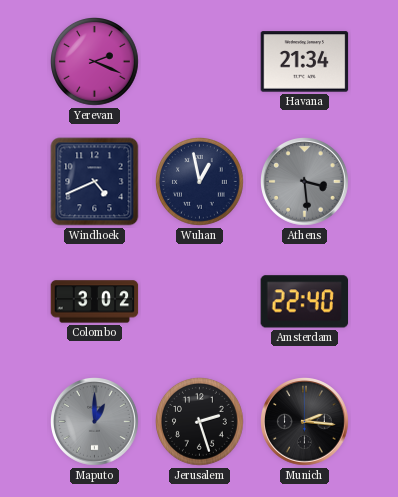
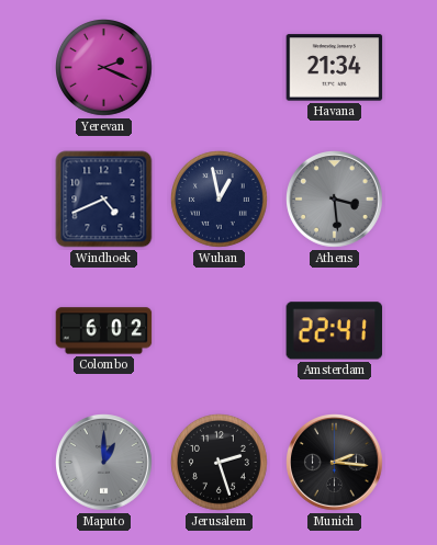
Colombo: 3:02 -> 6:02
Amsterdam: 22:40 -> 22:41
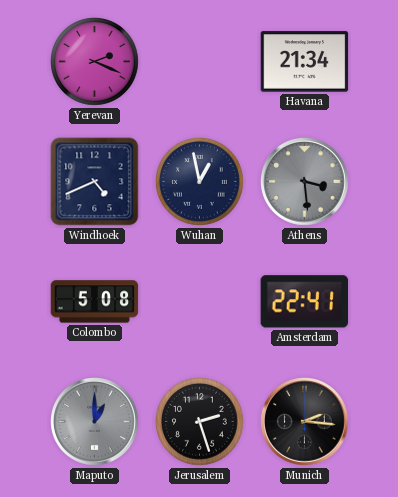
Colombo: 6:02 -> 5:08
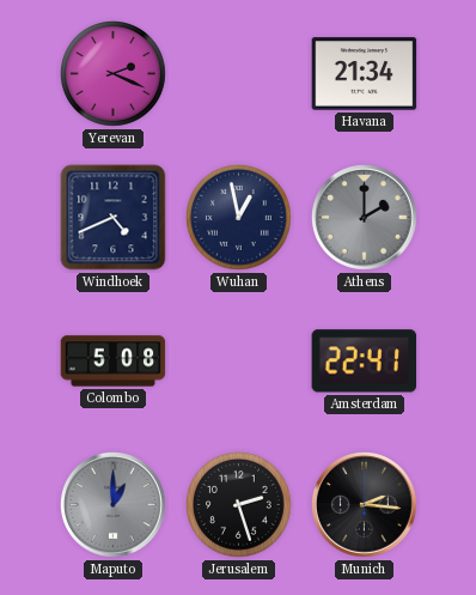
Athens: 3:29 -> 2:00
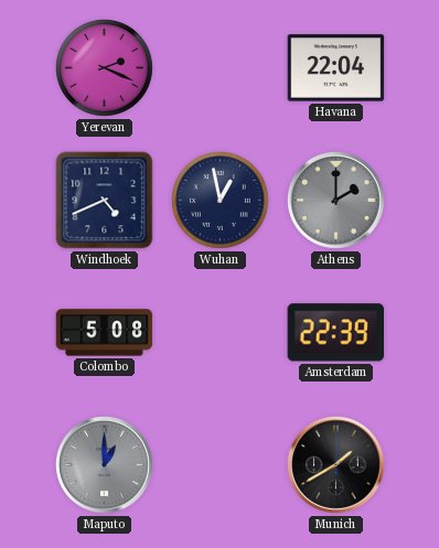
Havana: 21:34 -> 22:04
Amsterdam: 22:41 -> 22:39
Jerusalem: 2:27 -> none
Munich: 2:16 -> 1:40
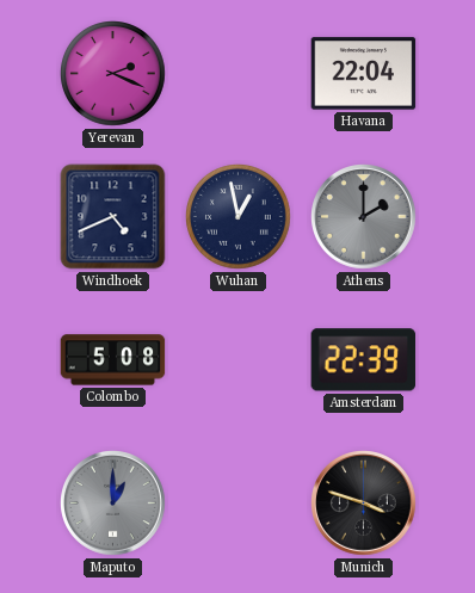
Munich: 1:40 -> 3:48
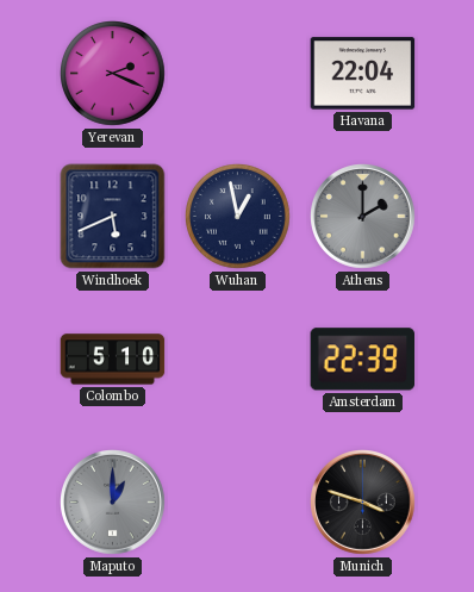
Windhoek: 4:41 -> 5:41
Colombo: 5:08 -> 5:10
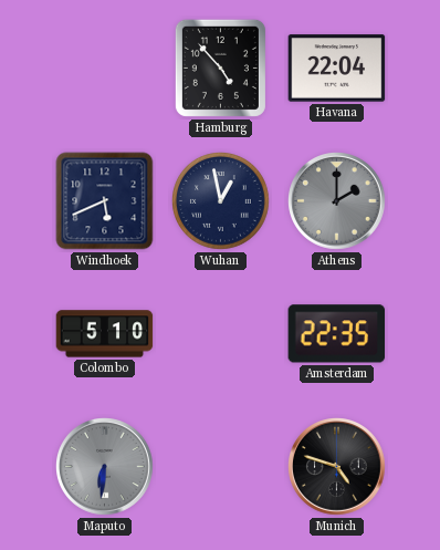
Yerevan: 2:19 -> none
Hamburg: none -> 4:53
Amsterdam: 22:39 -> 22:35
Maputo: 1:00 -> 6:31
Munich: 3:48 -> 4:48
